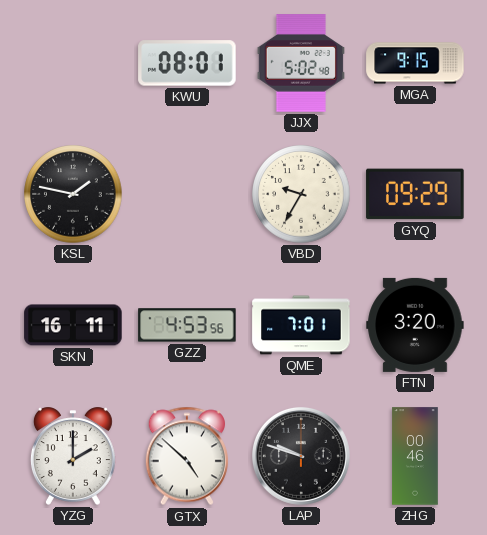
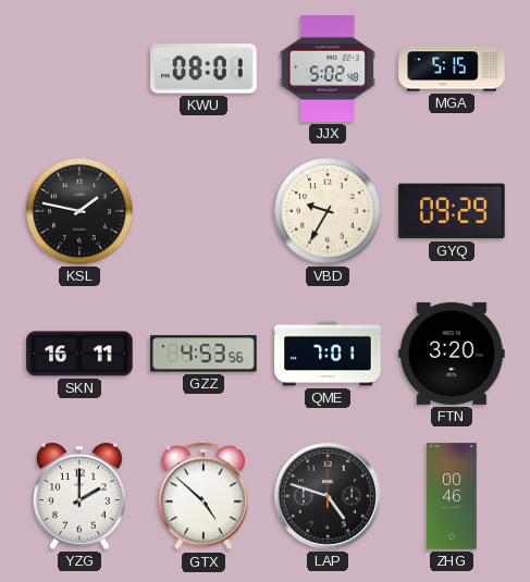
MGA: 9:15 -> 5:15
LAP: 9:48 -> 4:48
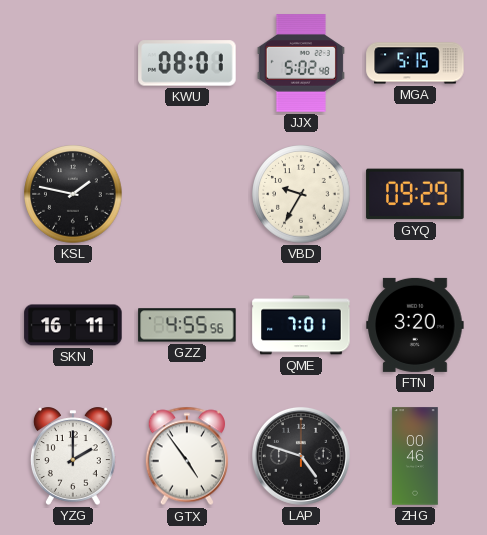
GZZ: 4:53 -> 4:55
GTX: 4:52 -> 4:54
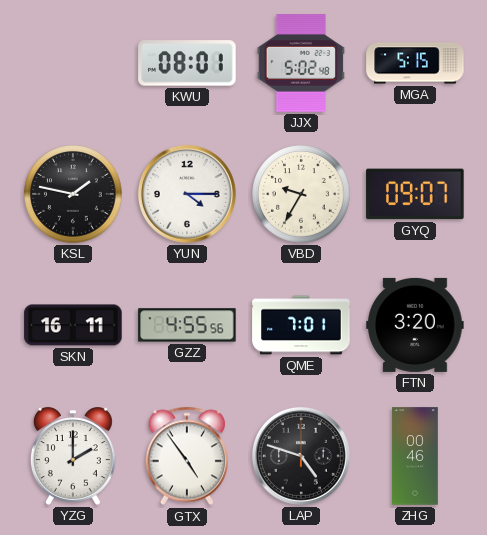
YUN: none -> 4:15
GYQ: 09:29 -> 09:07
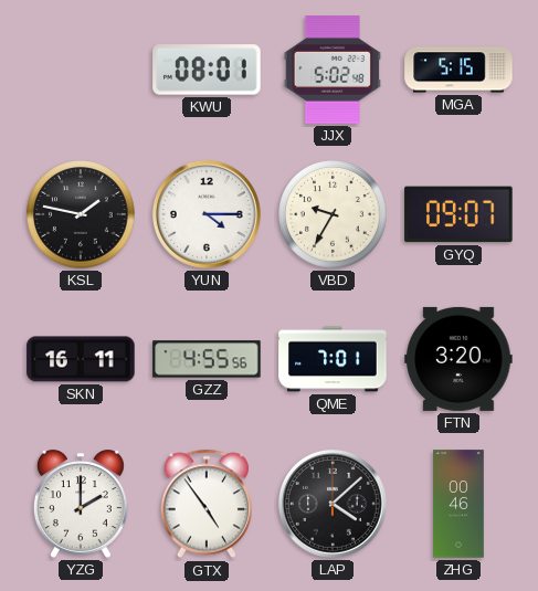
LAP: 4:48 -> 4:08
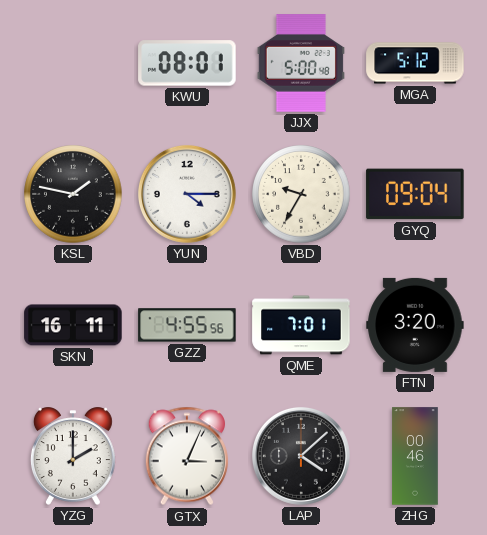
JJX: 5:02 -> 5:00
MGA: 5:15 -> 5:12
GYQ: 09:07 -> 09:04
GTX: 4:54 -> 3:04
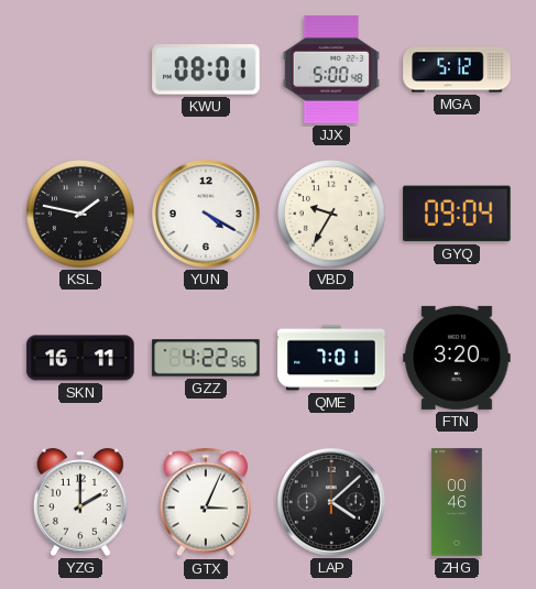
YUN: 4:15 -> 4:20
GZZ: 4:55 -> 4:22
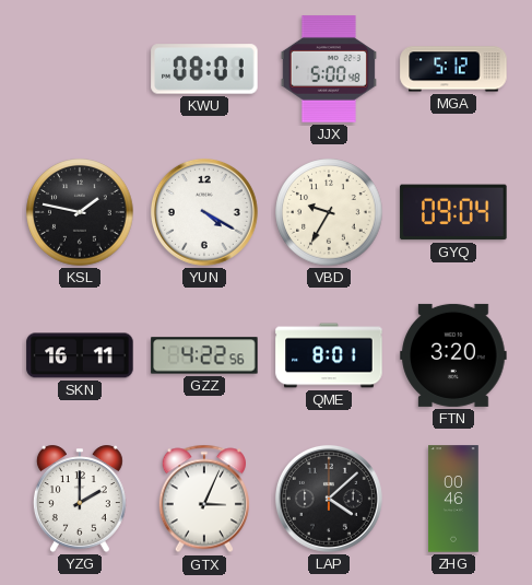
QME: 7:01 -> 8:01
